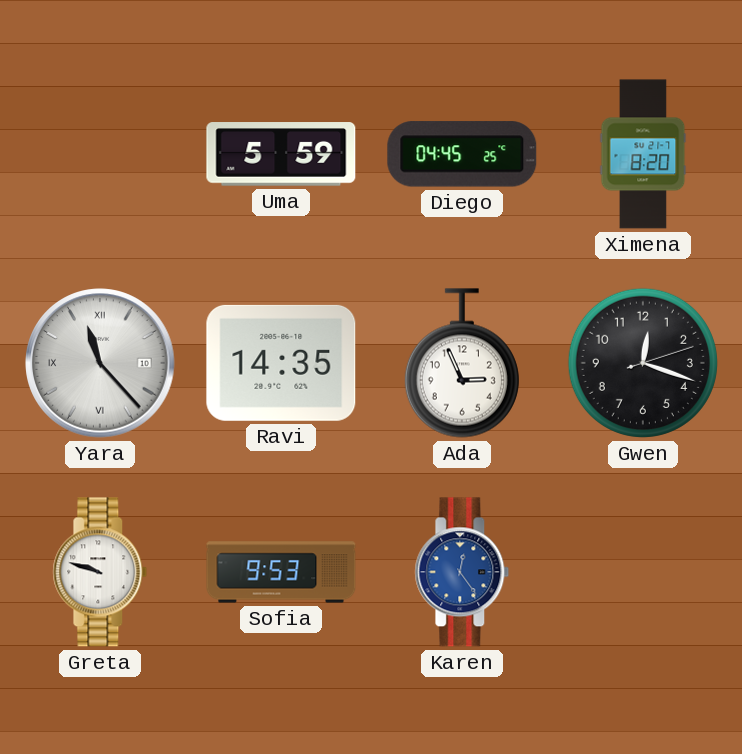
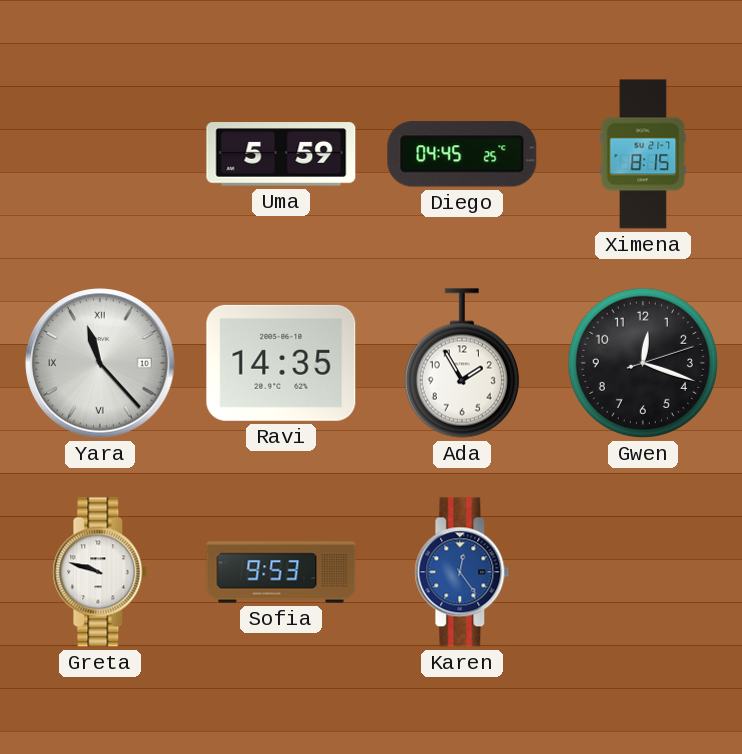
Ximena: 8:20 -> 8:15
Ada: 2:56 -> 1:55
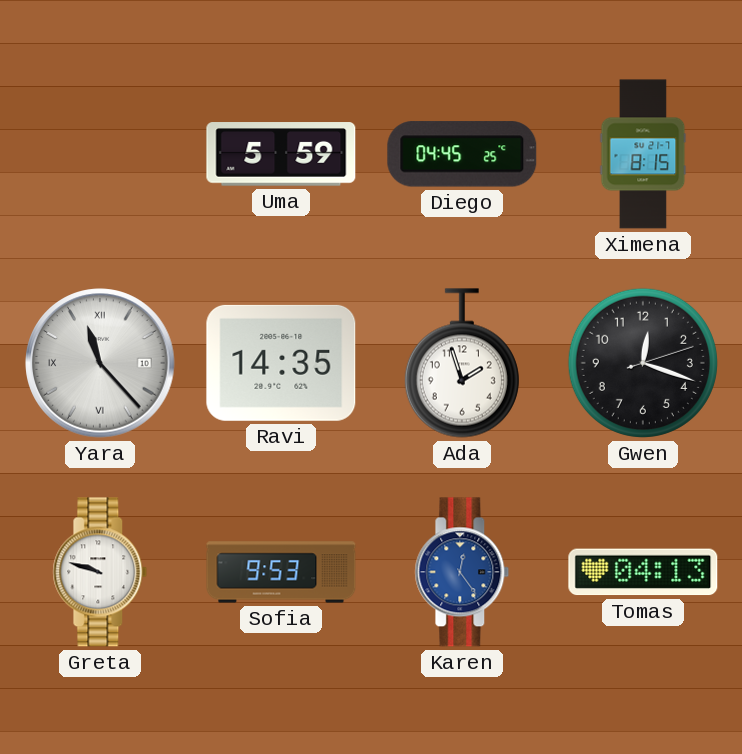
Ada: 1:55 -> 1:57
Tomas: none -> 04:13
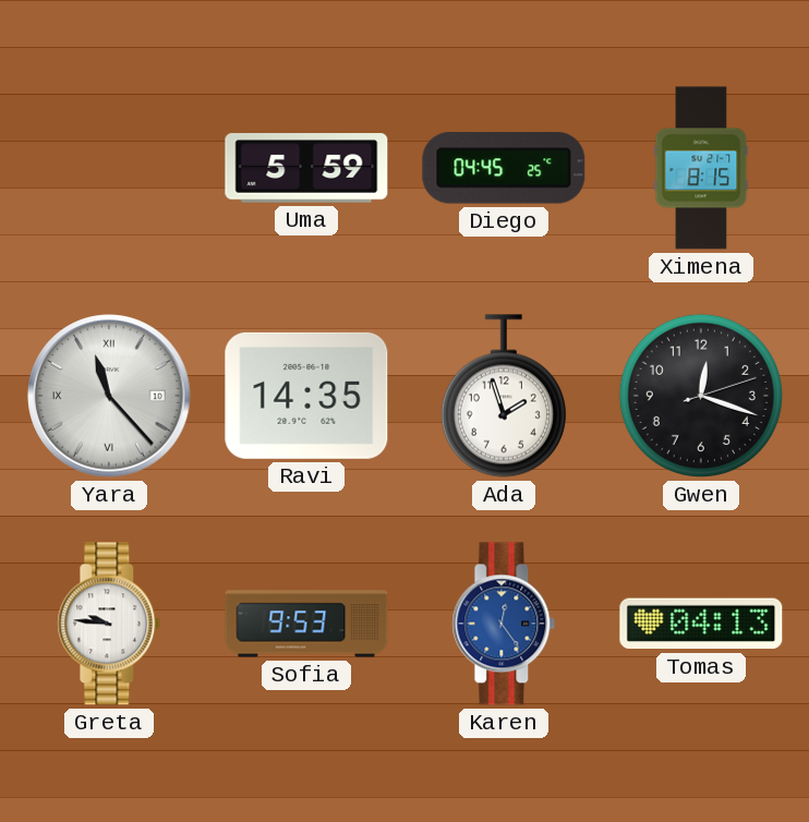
Greta: 9:48 -> 9:46
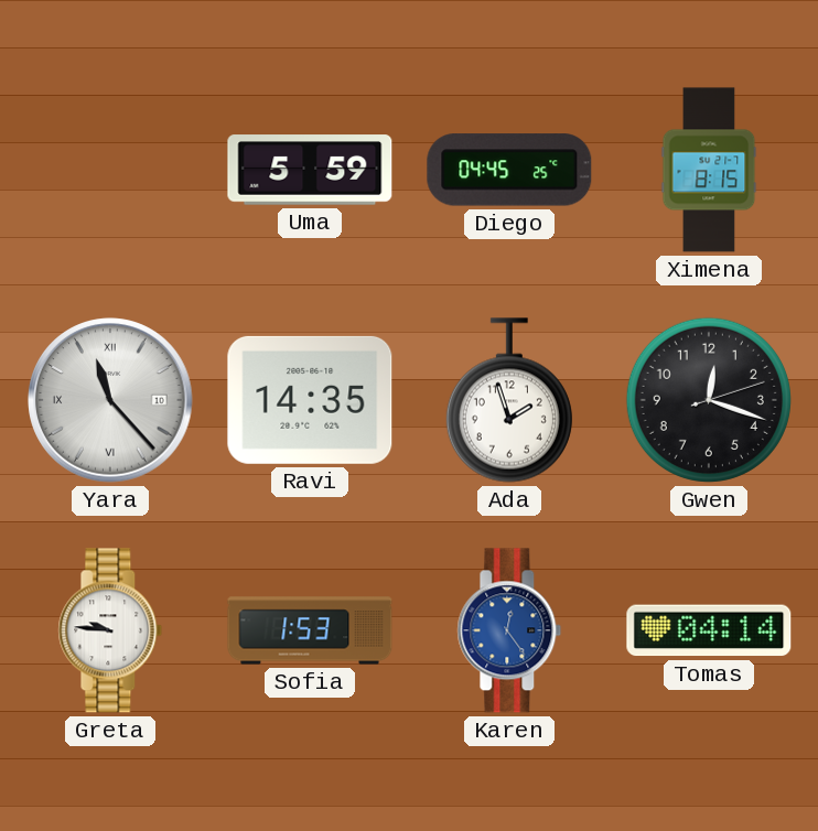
Sofia: 9:53 -> 1:53
Tomas: 04:13 -> 04:14
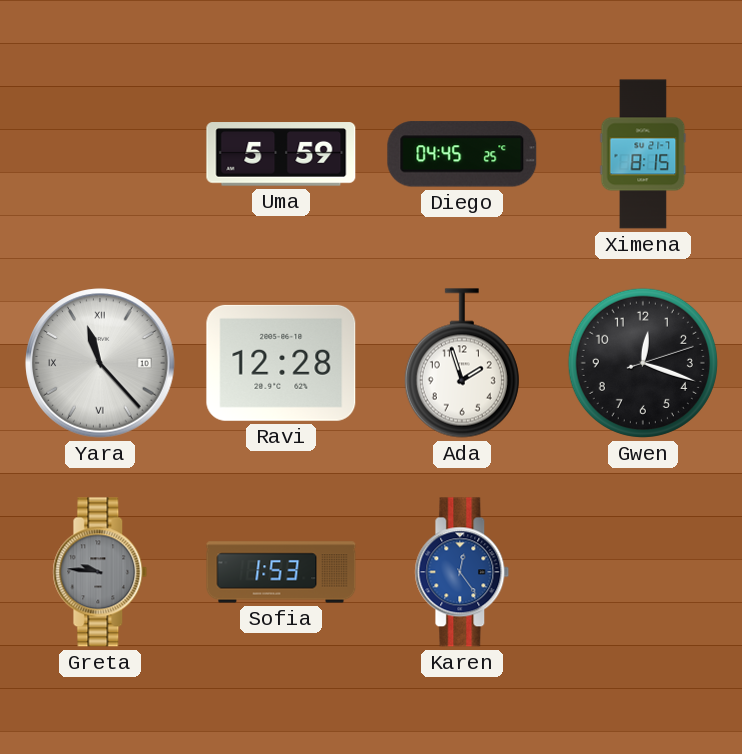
Ravi: 14:35 -> 12:28
Greta dial: white -> grey
Tomas: 04:14 -> none
